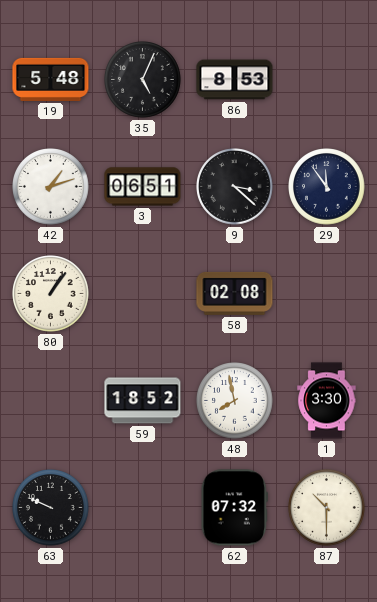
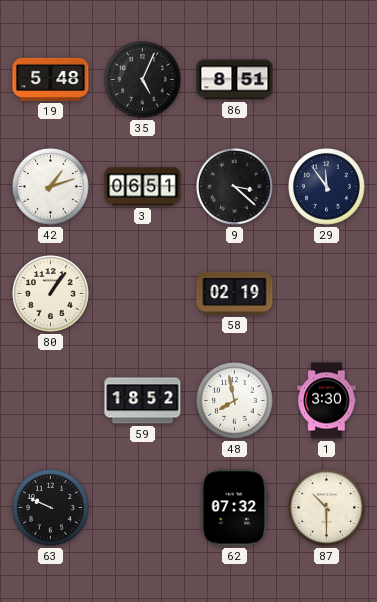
86: 8:53 -> 8:51
58: 02:08 -> 02:19
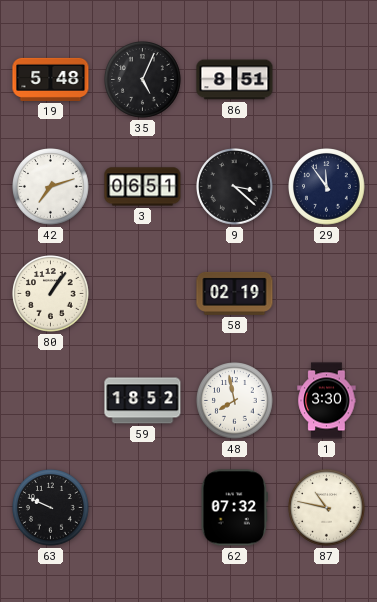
42: 1:12 -> 7:12
87: 10:30 -> 10:47
